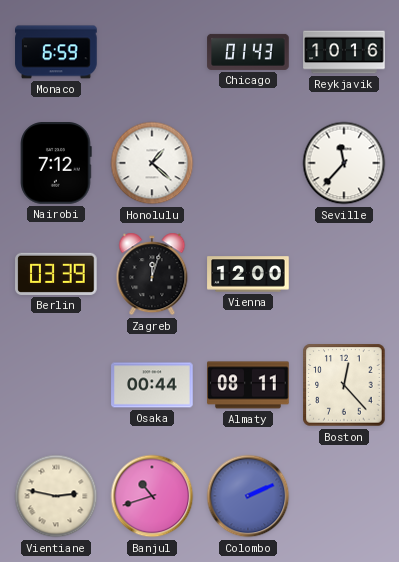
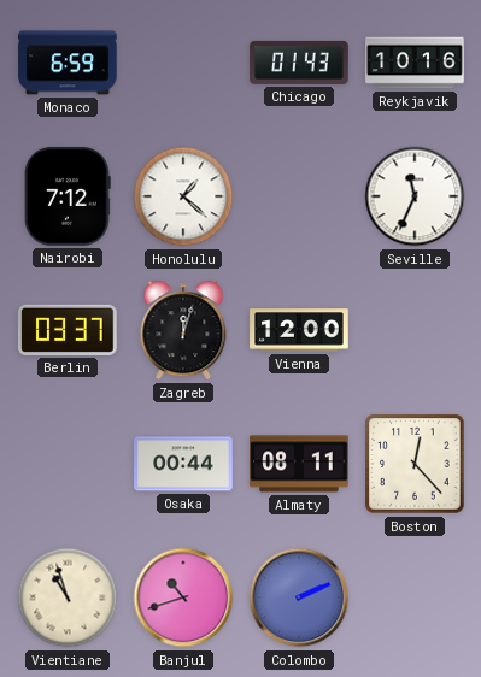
Seville: 11:37 -> 11:34
Berlin: 03:39 -> 03:37
Vientiane: 2:47 -> 10:57
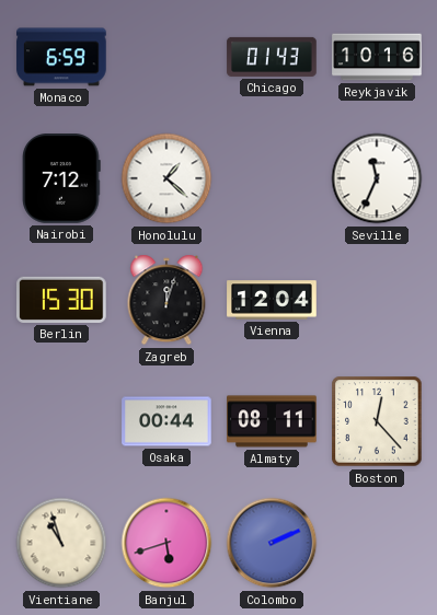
Berlin: 03:37 -> 15:30
Vienna: 12:00 -> 12:04
Banjul: 10:42 -> 5:42
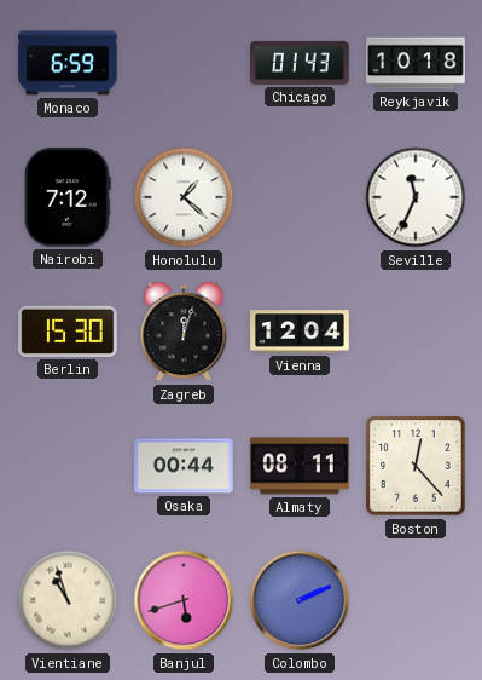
Reykjavik: 10:16 -> 10:18
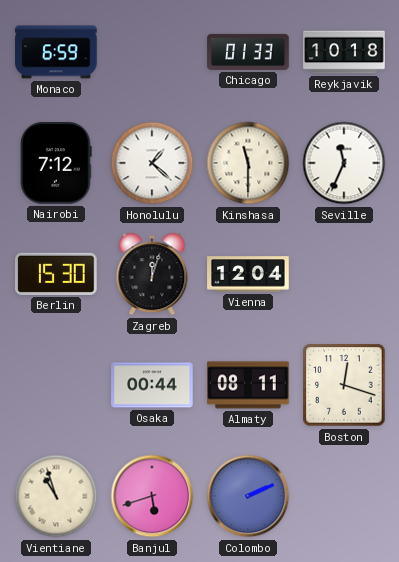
Chicago: 01:43 -> 01:33
Kinshasa: none -> 11:30
Boston: 12:23 -> 12:18
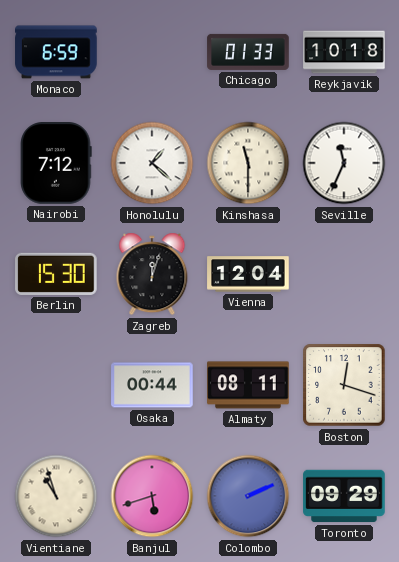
Toronto: none -> 09:29
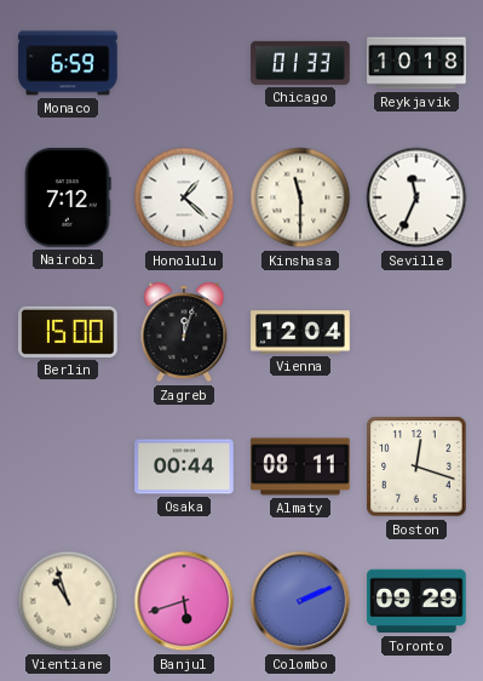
Berlin: 15:30 -> 15:00
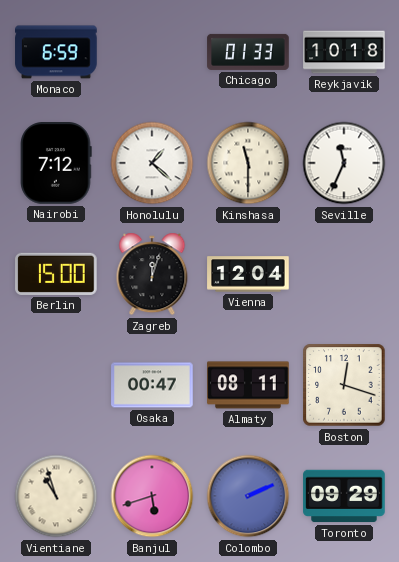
Osaka: 00:44 -> 00:47
